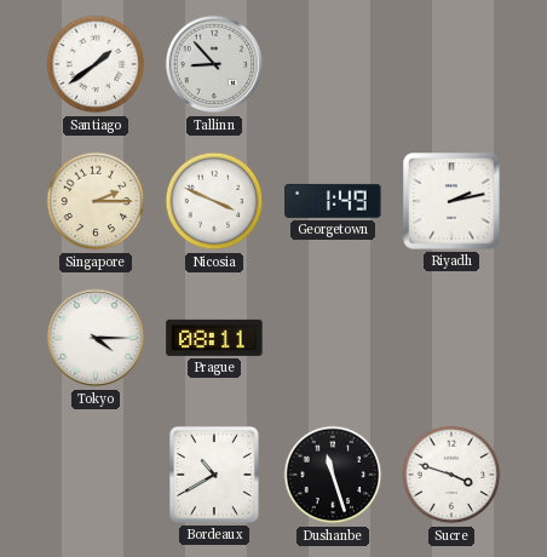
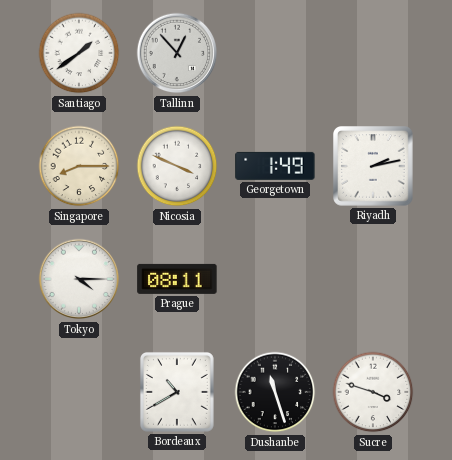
Tallinn: 8:53 -> 12:53
Singapore: 2:15 -> 8:15
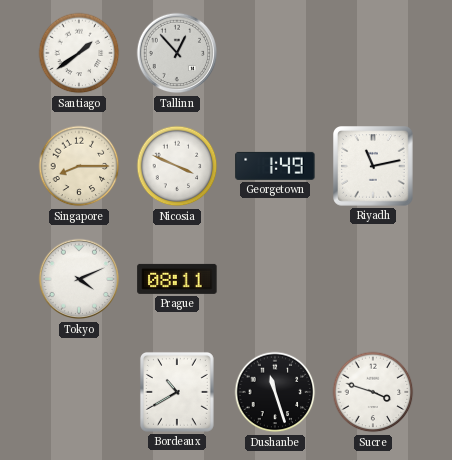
Riyadh: 2:13 -> 11:13
Tokyo: 4:15 -> 4:11
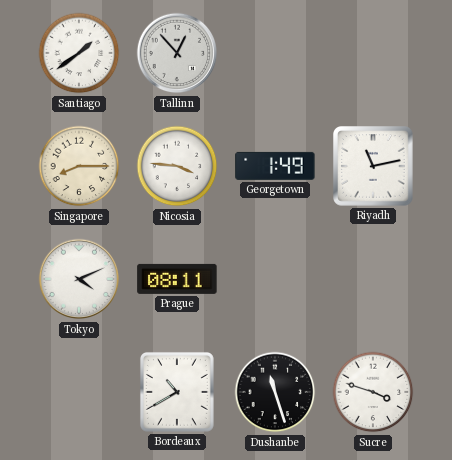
Nicosia: 3:49 -> 3:46
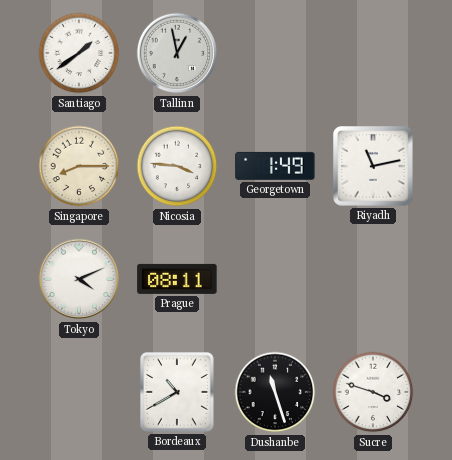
Tallinn: 12:53 -> 12:58
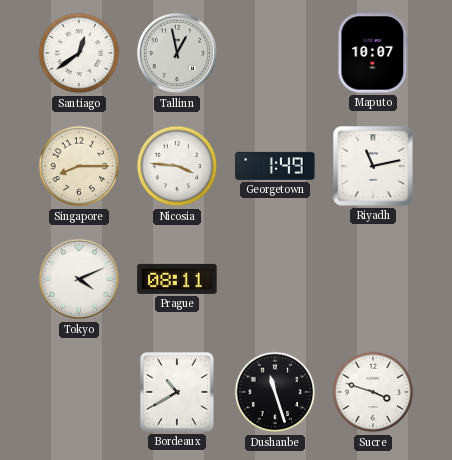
Santiago: 1:39 -> 12:39
Maputo: none -> 10:07
